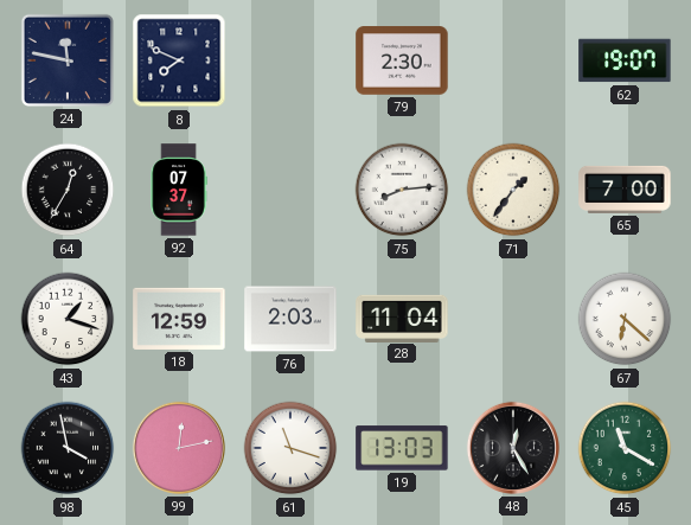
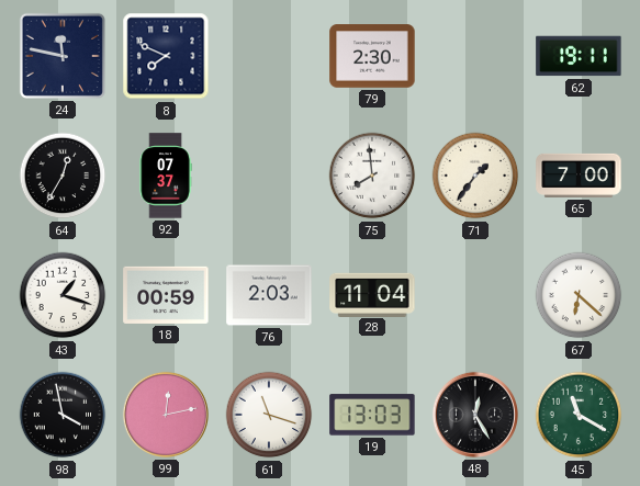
62: 19:07 -> 19:11
75: 8:14 -> 7:59
18: 12:59 -> 00:59
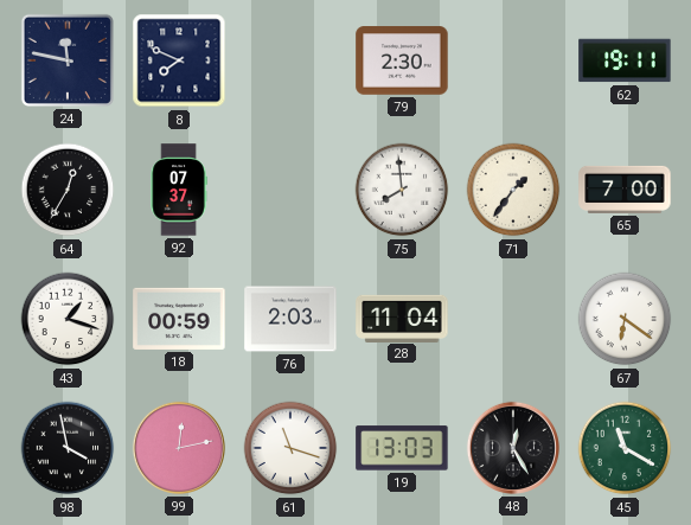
67: 6:22 -> 6:21
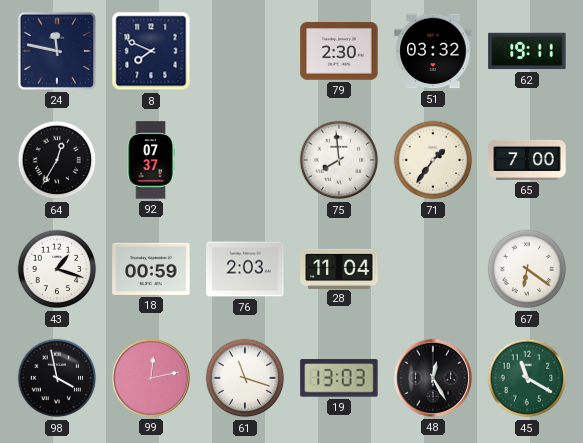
51: none -> 03:32
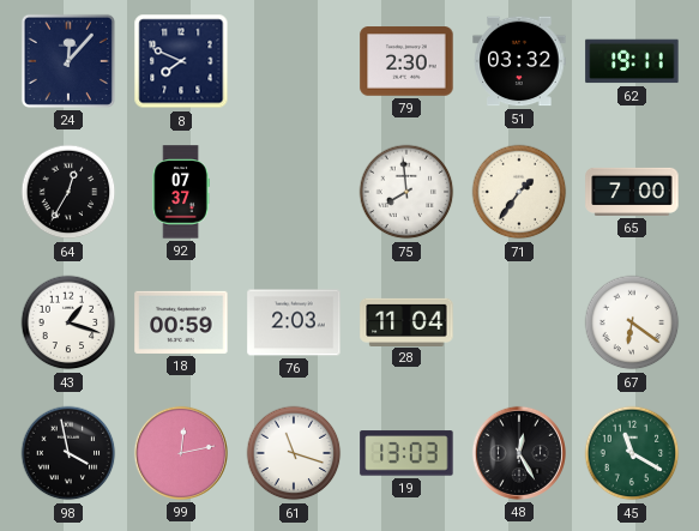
24: 11:47 -> 12:07
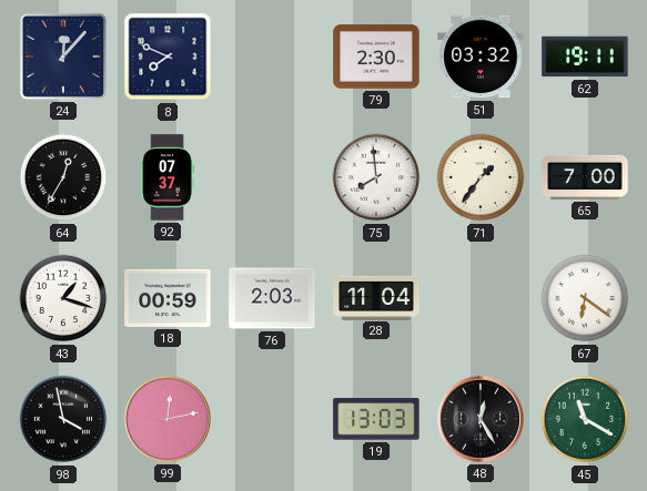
61: 11:18 -> none
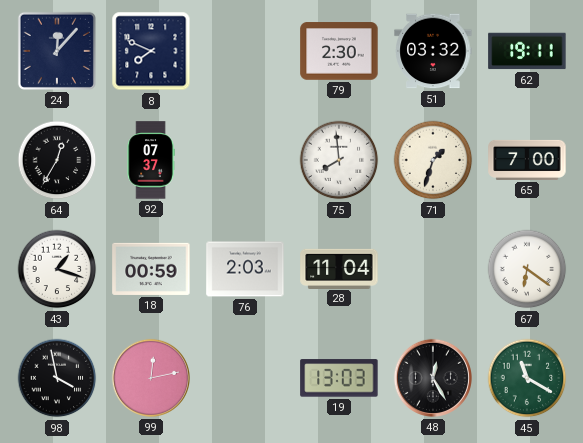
71: 1:36 -> 1:33
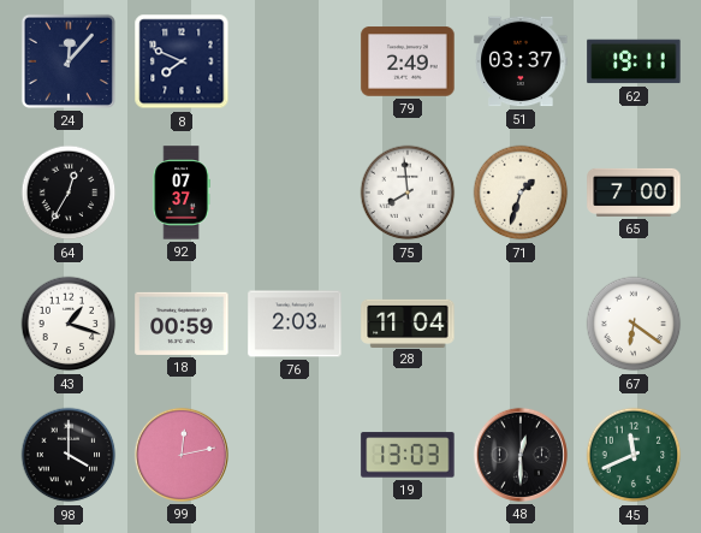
79: 2:30 -> 2:49
51: 03:32 -> 03:37
98: 3:58 -> 4:00
48: 12:25 -> 12:30
45: 11:20 -> 11:41
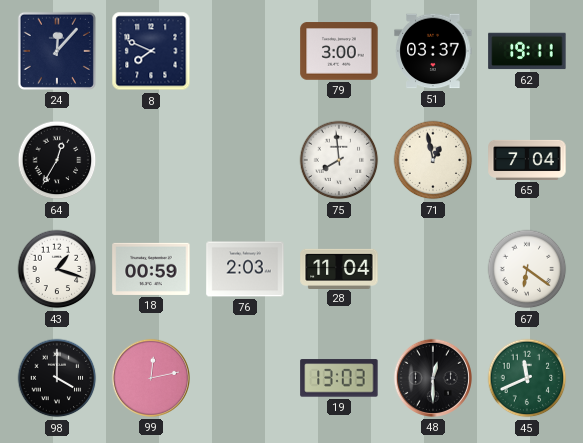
79: 2:49 -> 3:00
92: 07:37 -> none
71: 1:33 -> 12:58
65: 7:00 -> 7:04
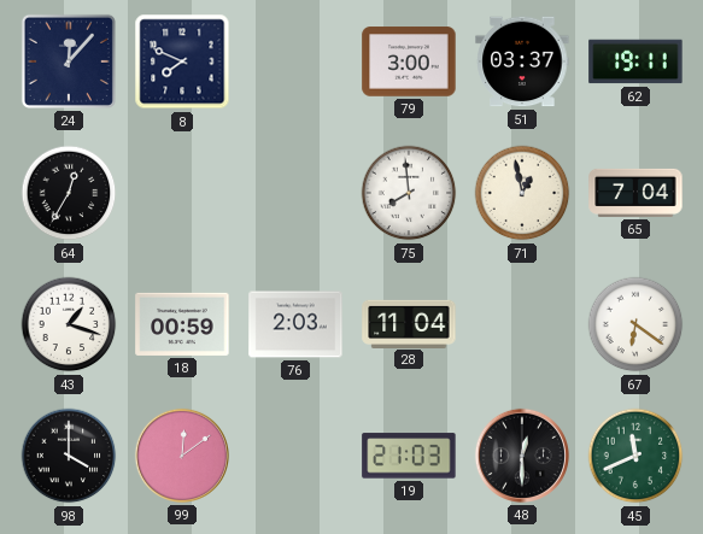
99: 12:13 -> 12:09
19: 13:03 -> 21:03
